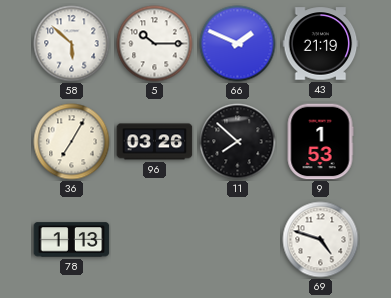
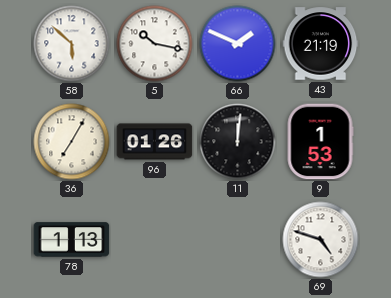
5: 10:15 -> 10:17
96: 03:26 -> 01:26
11: 7:52 -> 12:01
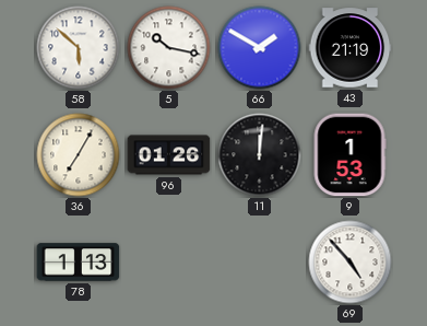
66: 1:49 -> 1:50
69: 4:48 -> 4:53
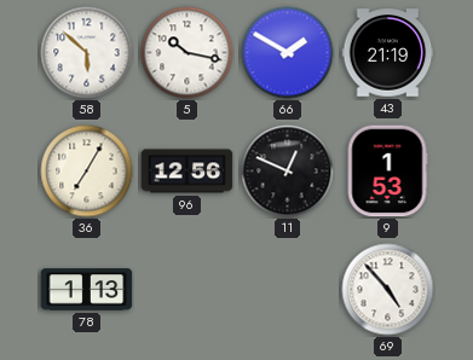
96: 01:26 -> 12:56
11: 12:01 -> 12:49
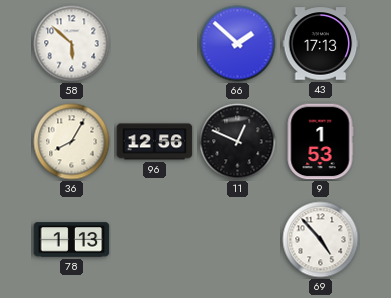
5: 10:17 -> none
66: 1:50 -> 1:52
43: 21:19 -> 17:13
36: 7:05 -> 8:05
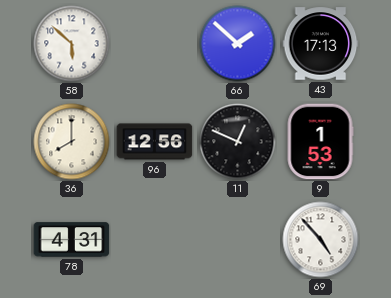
36: 8:05 -> 8:00
78: 1:13 -> 4:31
